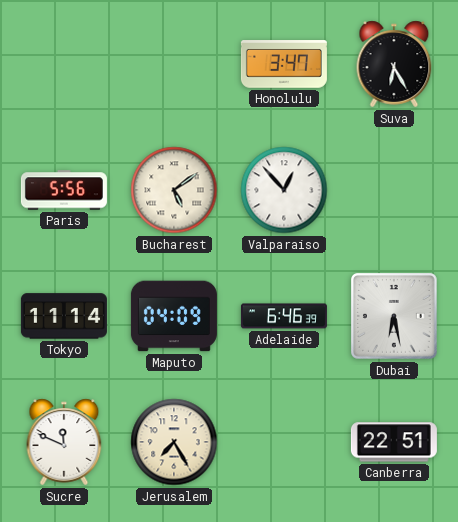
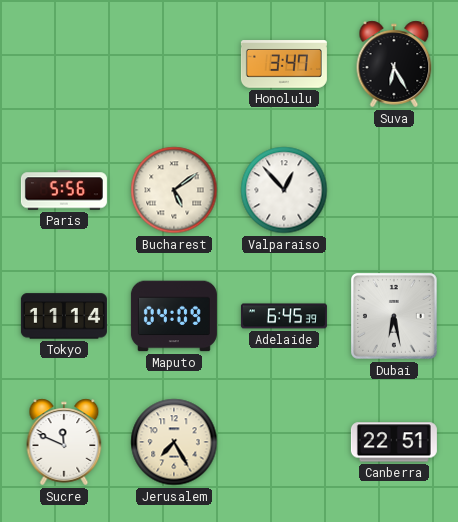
Adelaide: 6:46 -> 6:45
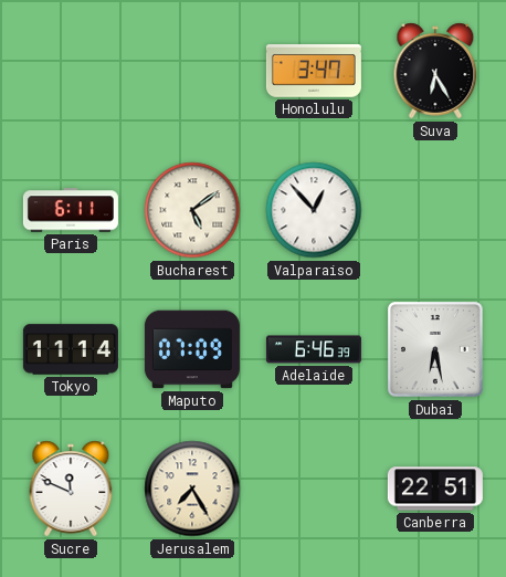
Paris: 5:56 -> 6:11
Maputo: 04:09 -> 07:09
Adelaide: 6:45 -> 6:46
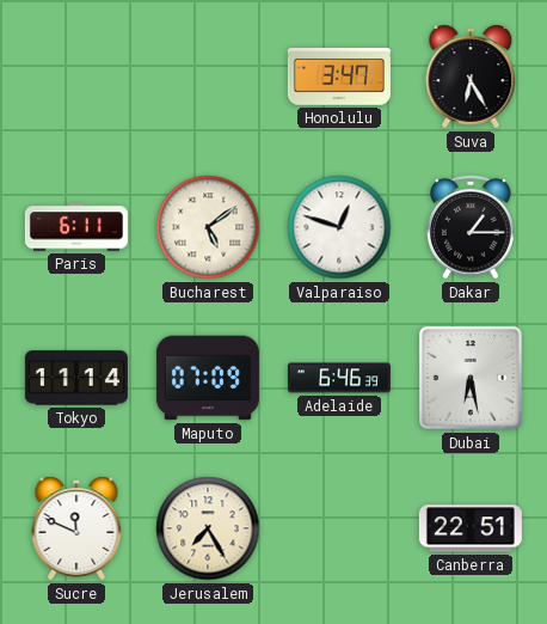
Valparaiso: 12:53 -> 12:48
Dakar: none -> 1:15
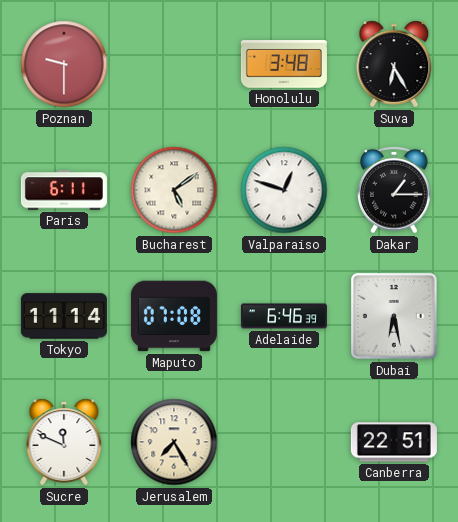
Poznan: none -> 9:30
Honolulu: 3:47 -> 3:48
Maputo: 07:09 -> 07:08
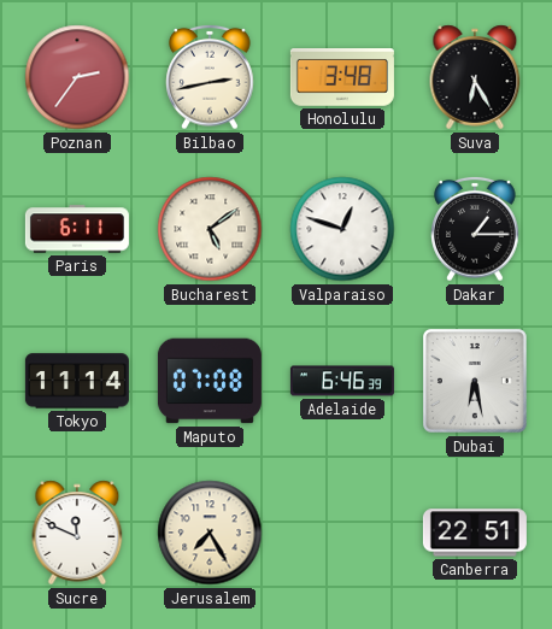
Poznan: 9:30 -> 2:36
Bilbao: none -> 2:43
